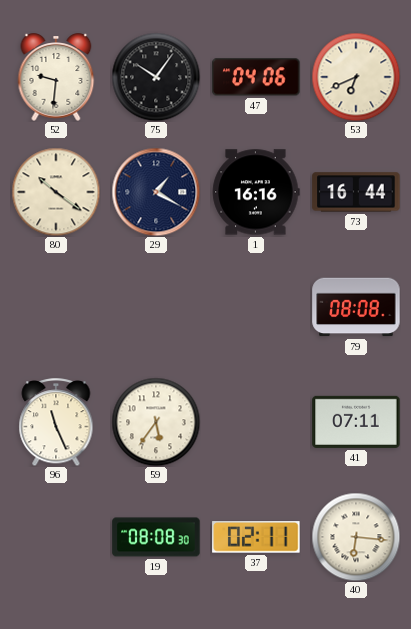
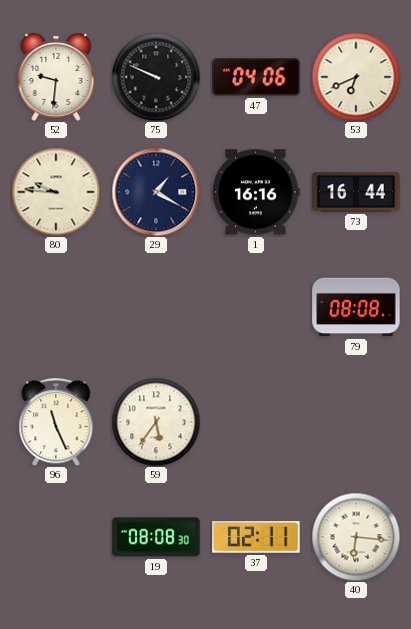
75: 10:06 -> 9:49
80: 10:21 -> 9:46
41: 07:11 -> none
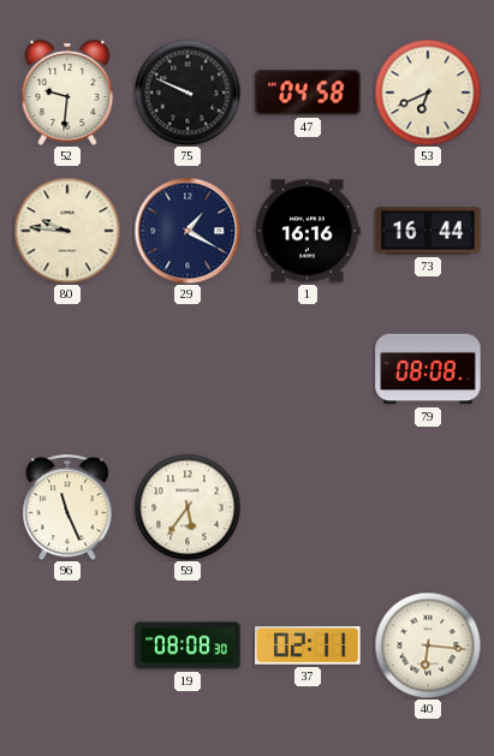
47: 04:06 -> 04:58
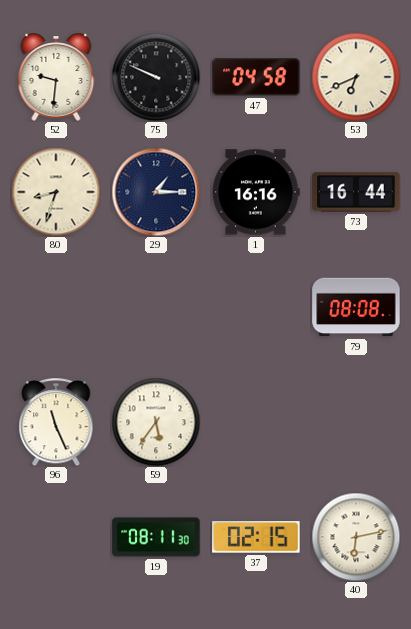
80: 9:46 -> 8:33
29: 1:20 -> 1:15
19: 08:08 -> 08:11
37: 02:11 -> 02:15
40: 6:16 -> 6:13
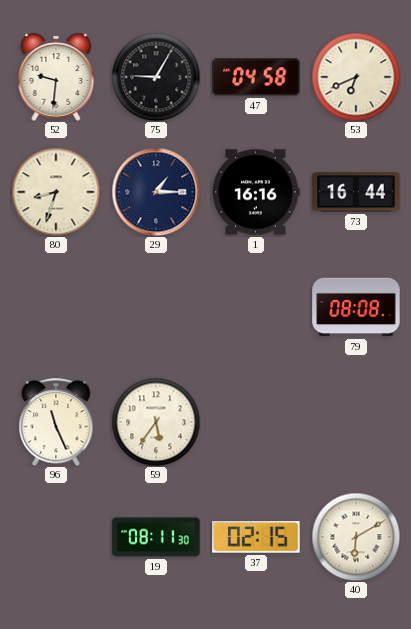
75: 9:49 -> 9:05
40: 6:13 -> 6:10
